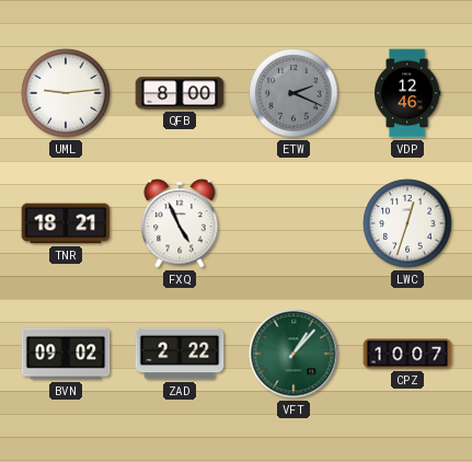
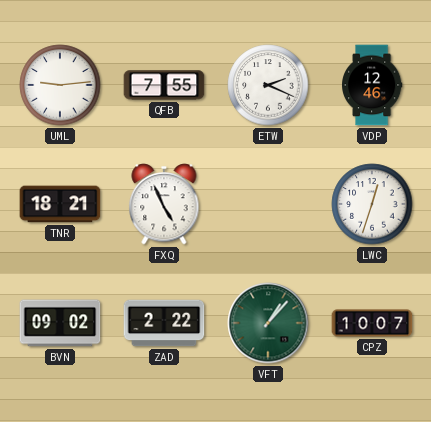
QFB: 8:00 -> 7:55
ETW dial: grey -> white
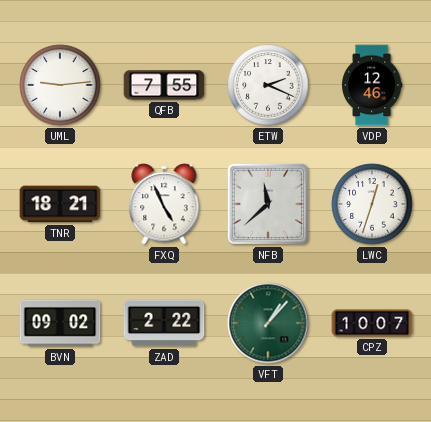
NFB: none -> 11:38
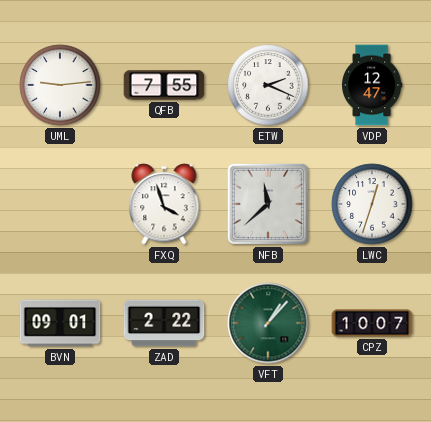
VDP: 12:46 -> 12:47
TNR: 18:21 -> none
FXQ: 4:56 -> 3:57
BVN: 09:02 -> 09:01
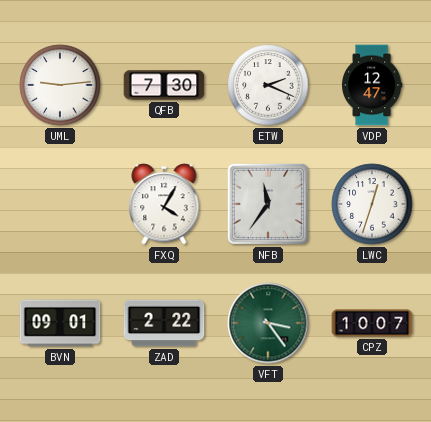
QFB: 7:55 -> 7:30
FXQ: 3:57 -> 4:05
NFB: 11:38 -> 11:36
VFT: 1:07 -> 3:24
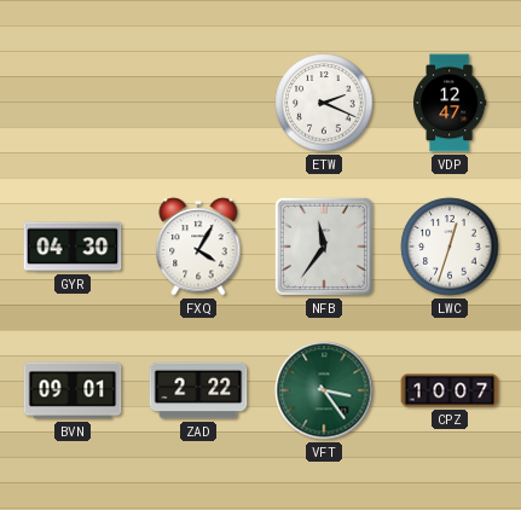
UML: 9:14 -> none
QFB: 7:30 -> none
GYR: none -> 04:30
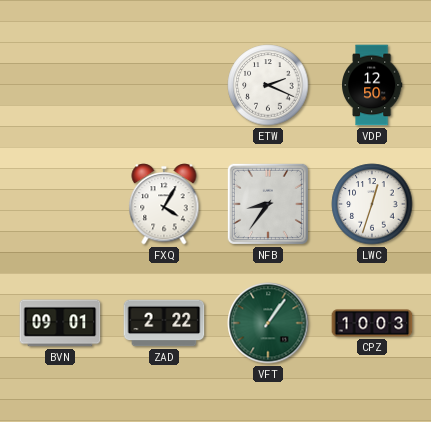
VDP: 12:47 -> 12:50
GYR: 04:30 -> none
NFB: 11:36 -> 8:36
VFT: 3:24 -> 1:06
CPZ: 10:07 -> 10:03
